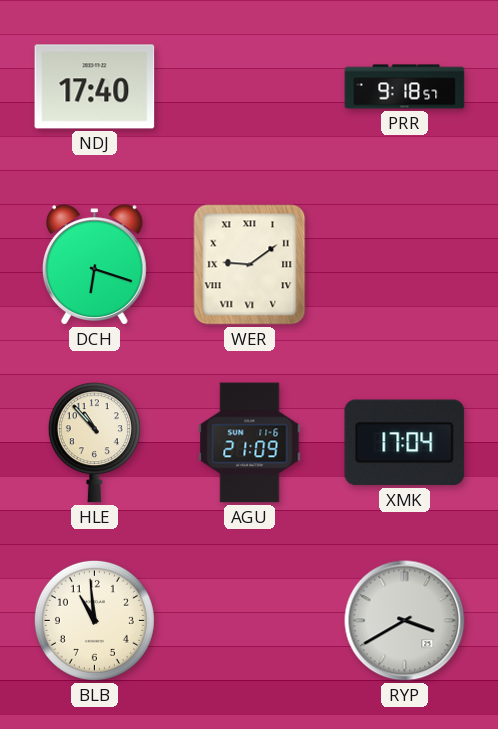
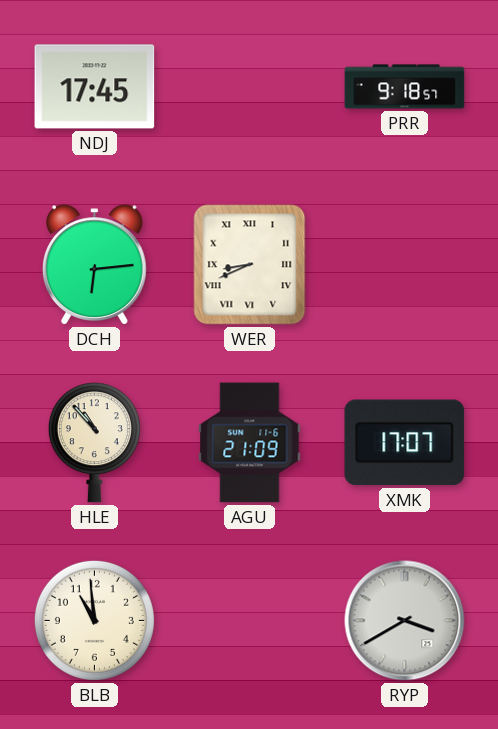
NDJ: 17:40 -> 17:45
DCH: 6:18 -> 6:14
WER: 9:09 -> 8:41
XMK: 17:04 -> 17:07
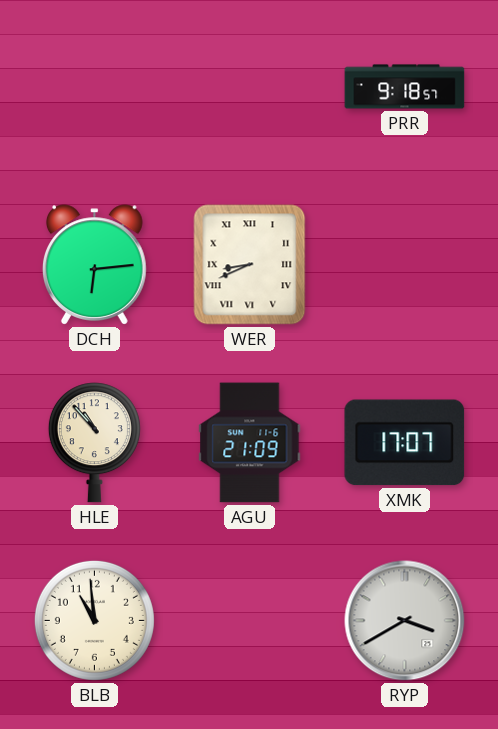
NDJ: 17:45 -> none
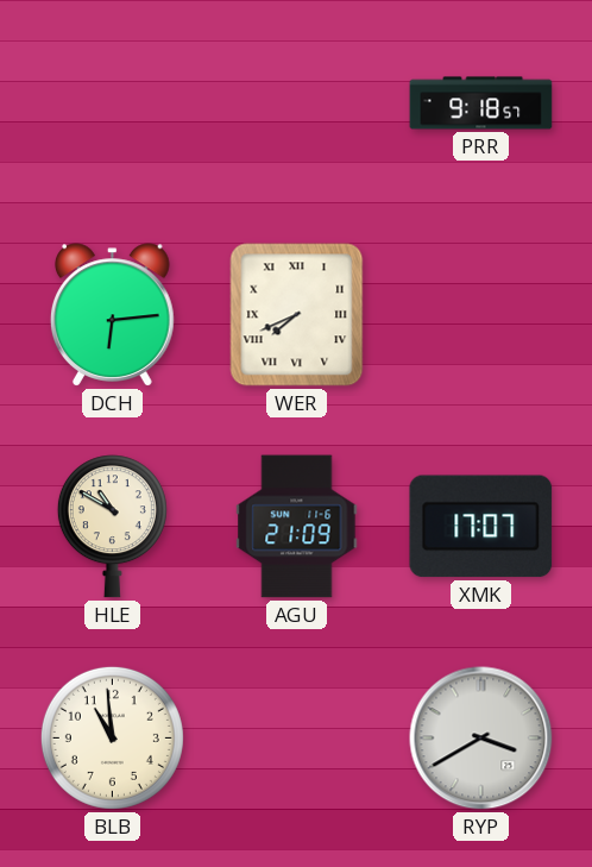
WER: 8:41 -> 7:41
HLE: 10:53 -> 10:50
